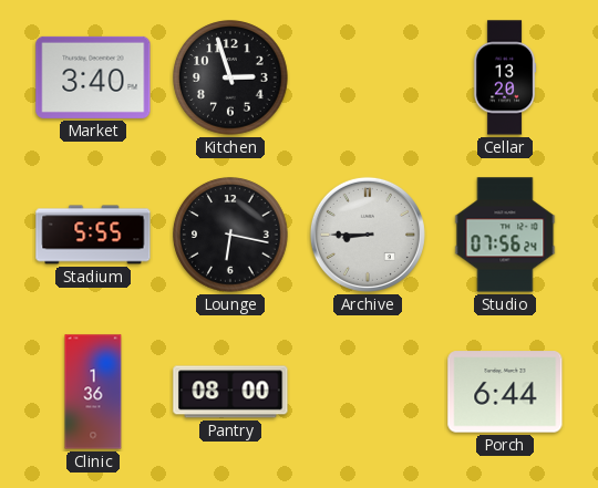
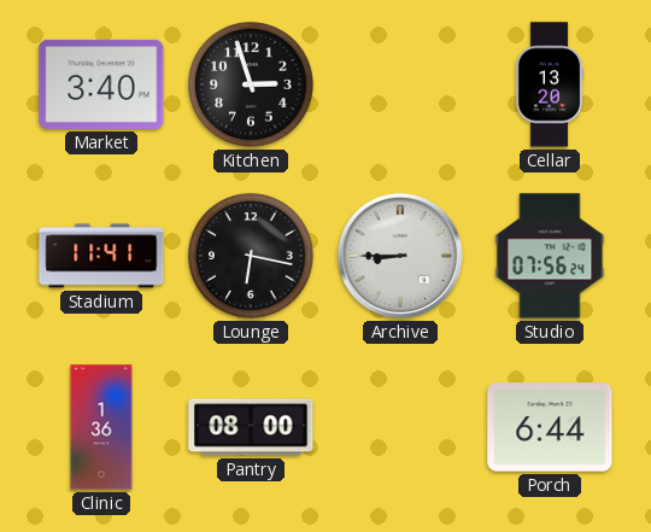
Stadium: 5:55 -> 11:41
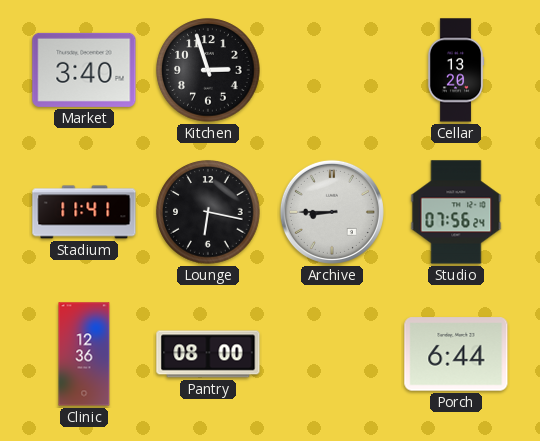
Clinic: 1:36 -> 12:36
